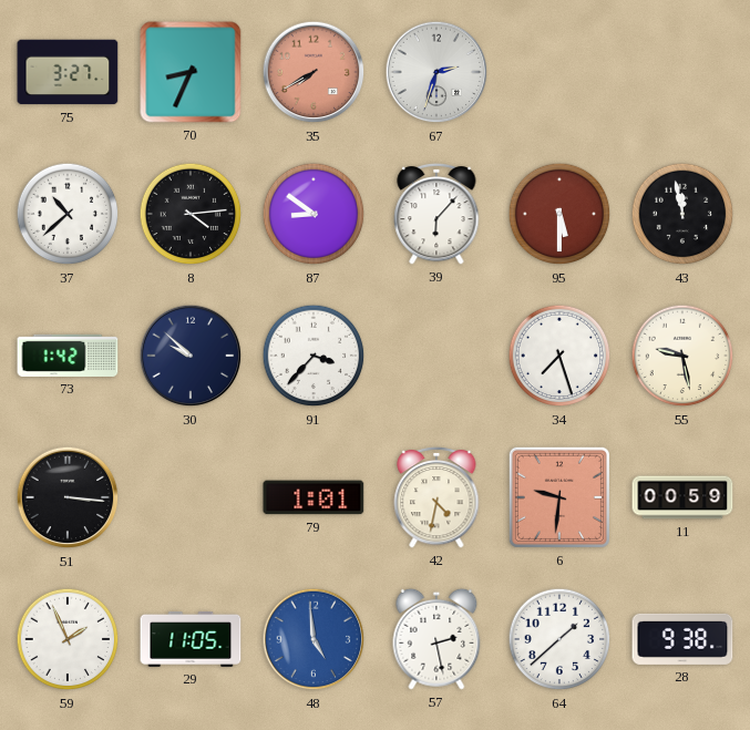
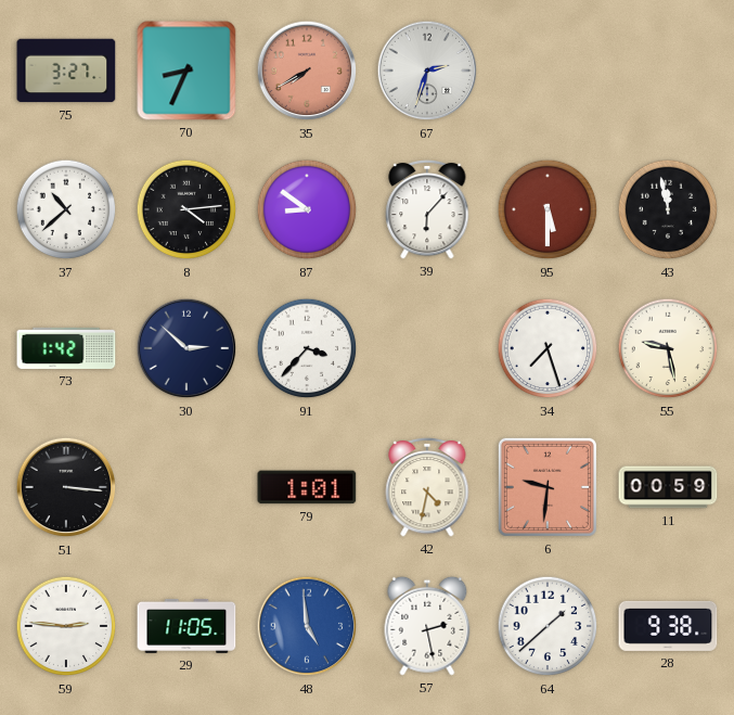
30: 9:52 -> 2:52
59: 1:56 -> 2:46
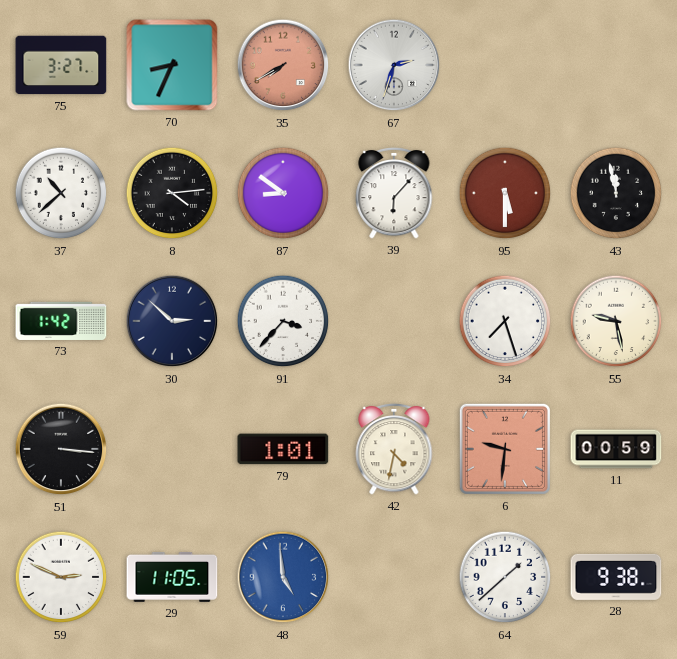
59: 2:46 -> 2:49
57: 2:28 -> none
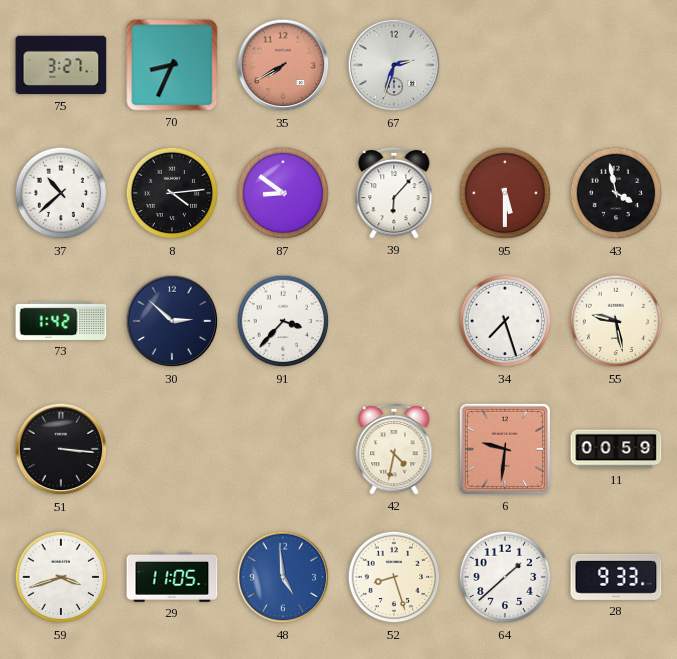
43: 11:58 -> 3:58
79: 1:01 -> none
59: 2:49 -> 3:42
52: none -> 8:27
28: 9:38 -> 9:33
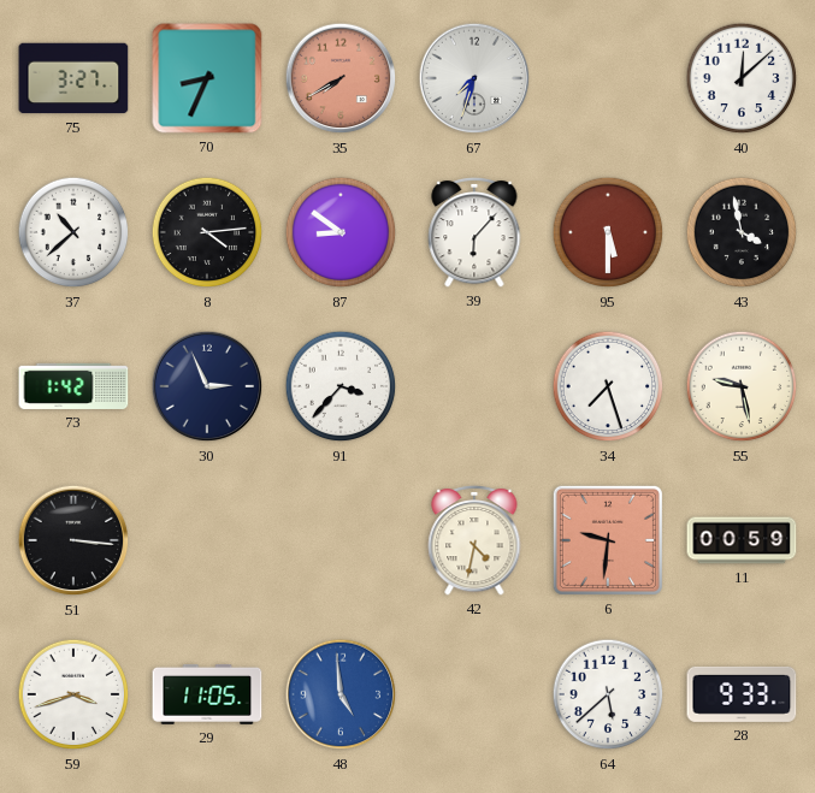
67: 2:33 -> 7:33
40: none -> 12:08
30: 2:52 -> 2:56
52: 8:27 -> none
64: 1:38 -> 5:38
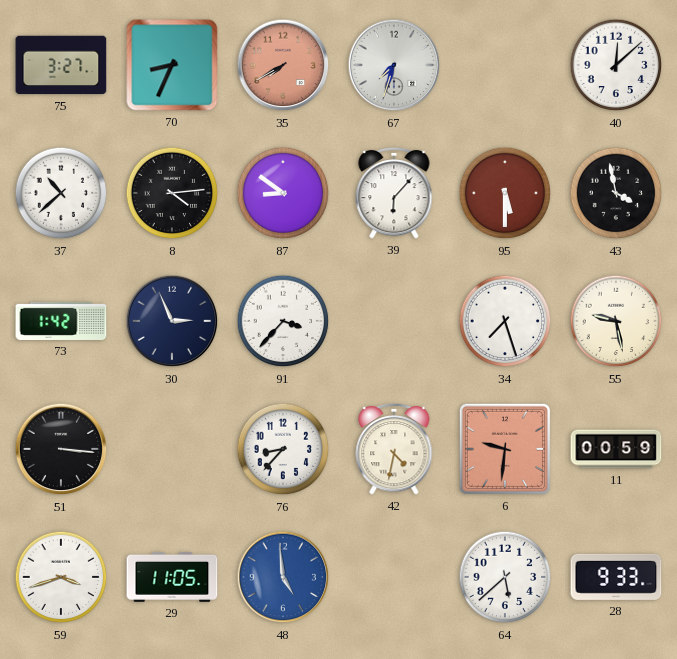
76: none -> 8:37
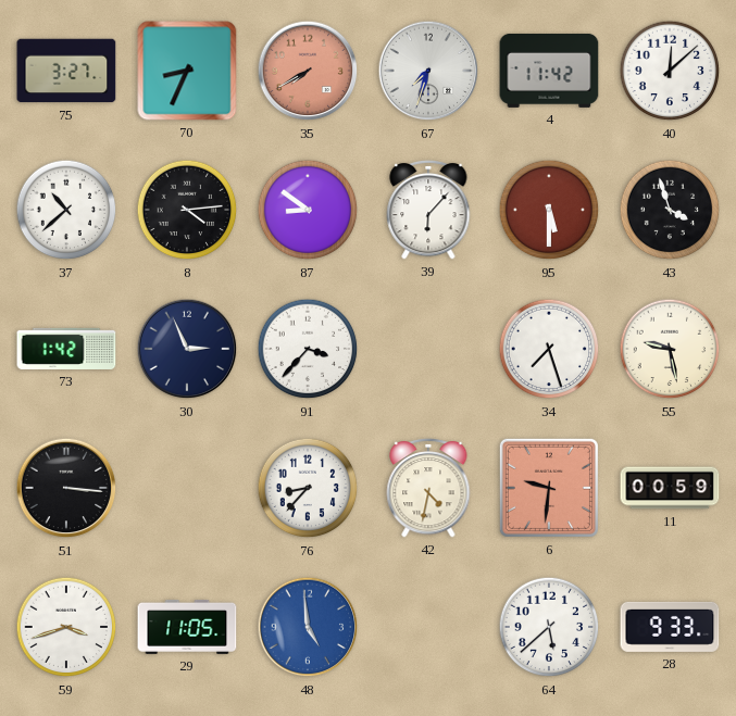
4: none -> 11:42
43: 3:58 -> 3:57
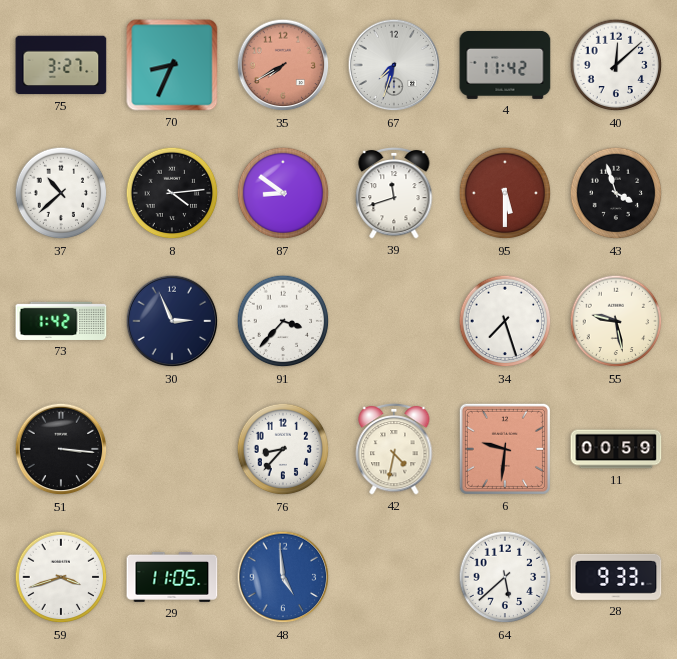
39: 6:07 -> 11:42
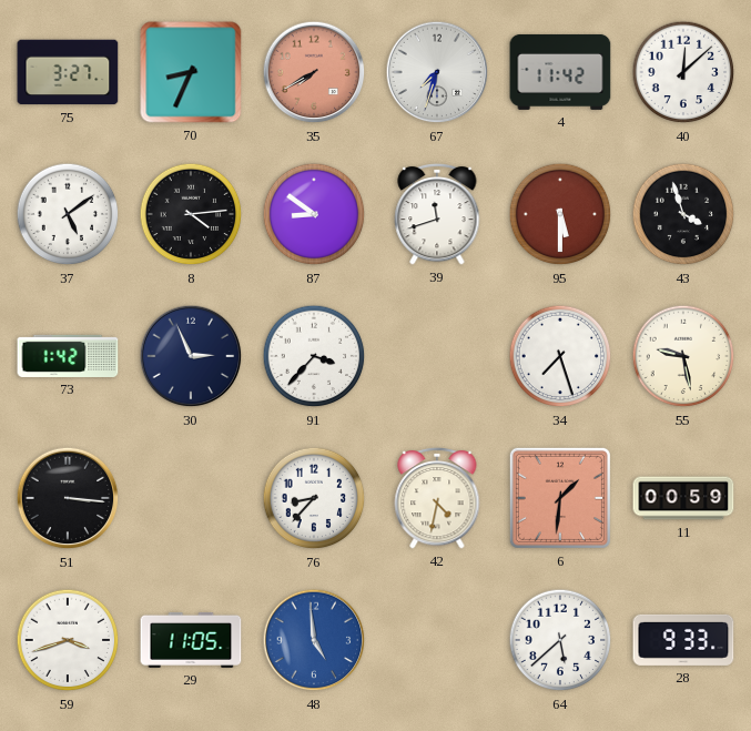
37: 10:38 -> 5:09
6: 9:31 -> 1:31
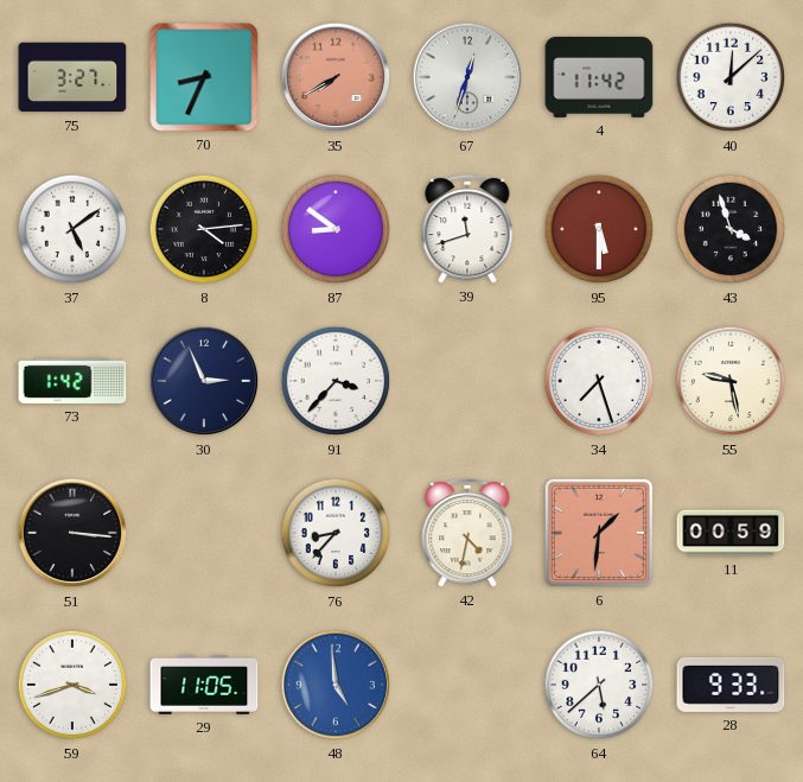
67: 7:33 -> 12:33
